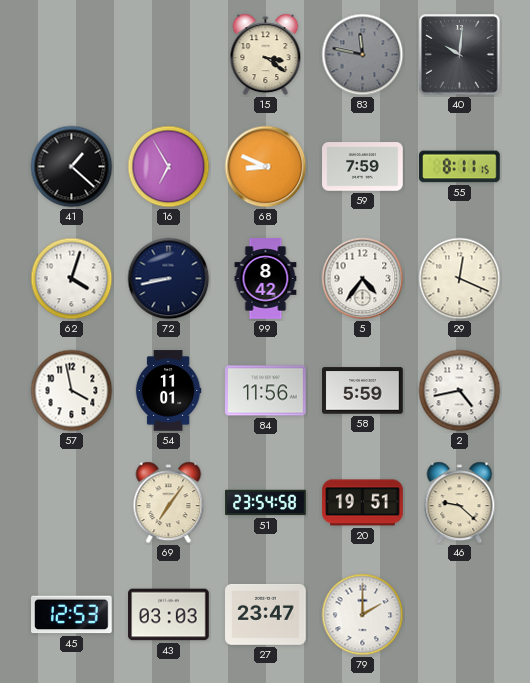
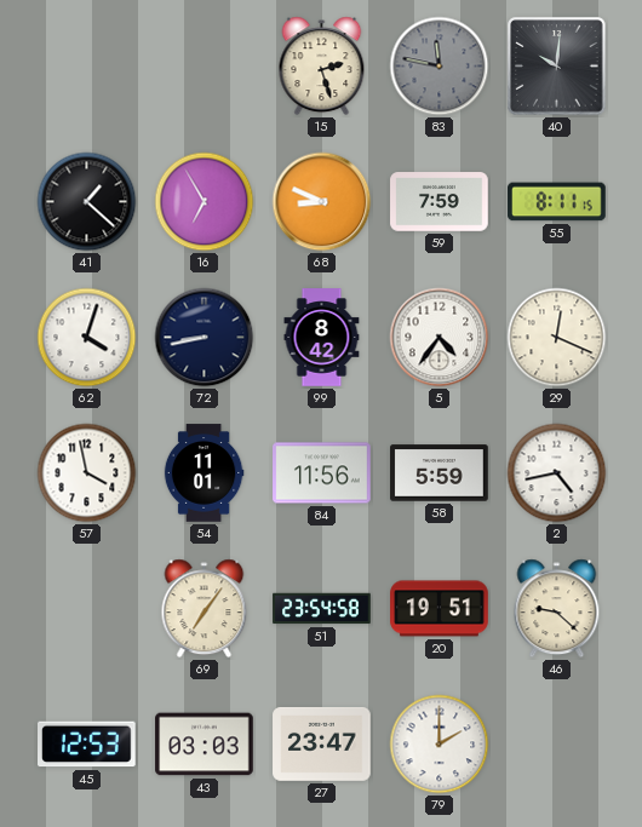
15: 3:21 -> 2:27
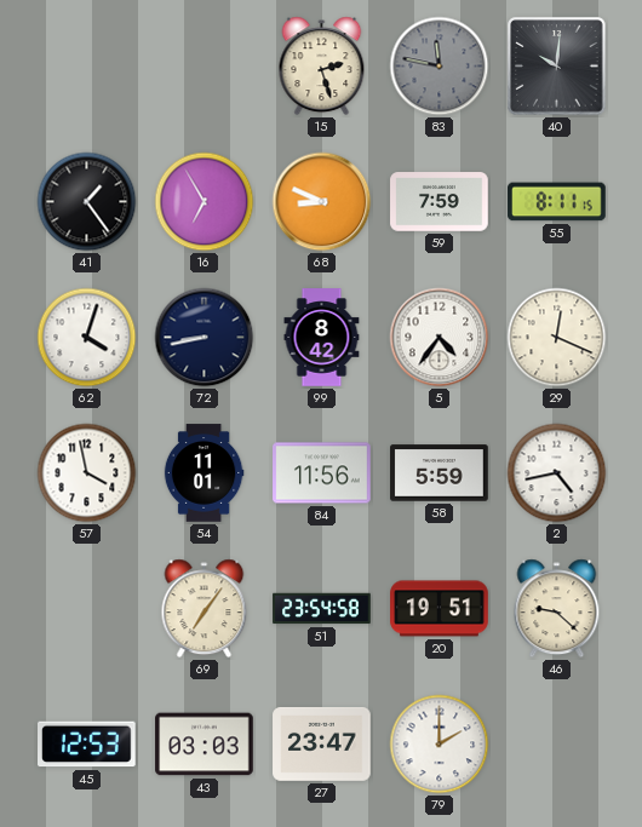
41: 1:22 -> 1:24
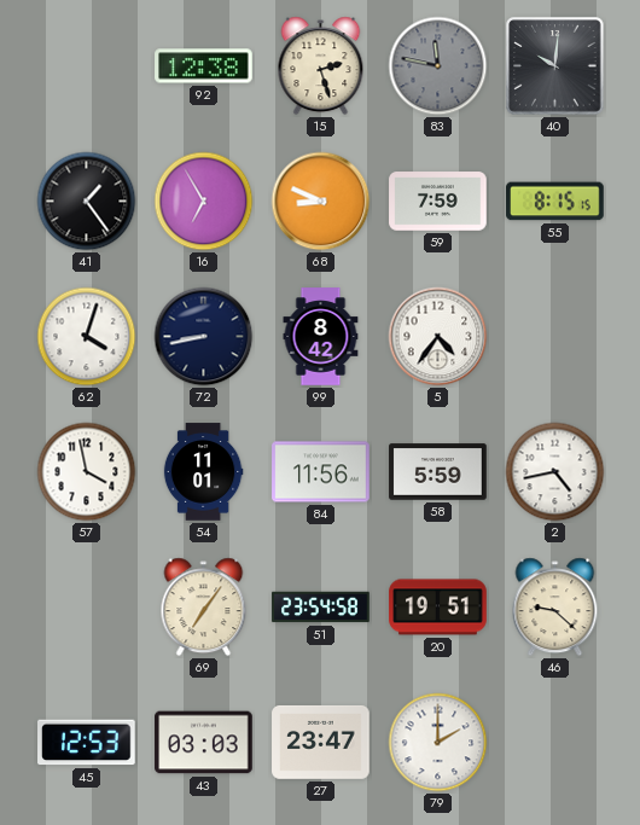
92: none -> 12:38
55: 8:11 -> 8:15
29: 12:19 -> none
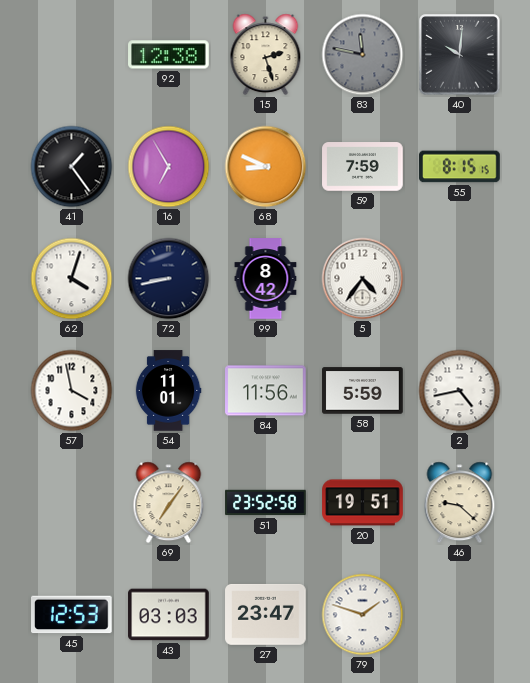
51: 23:54 -> 23:52
79: 2:00 -> 1:48
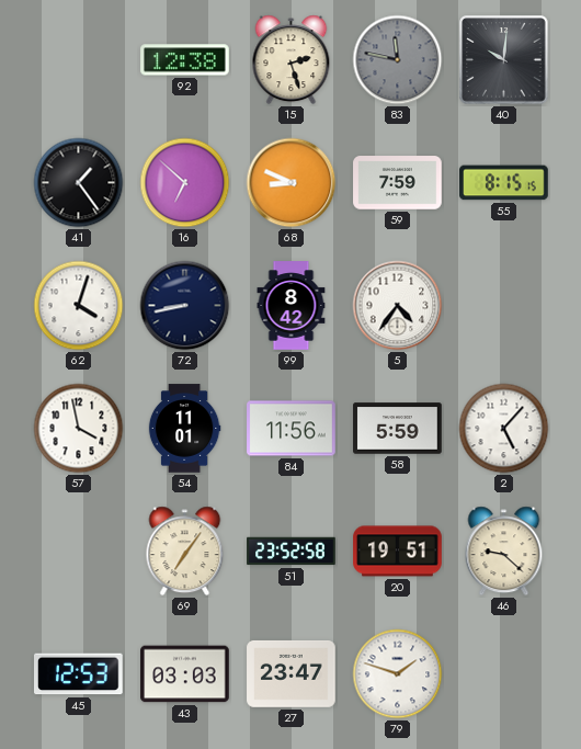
16: 6:55 -> 6:52
2: 4:43 -> 5:07
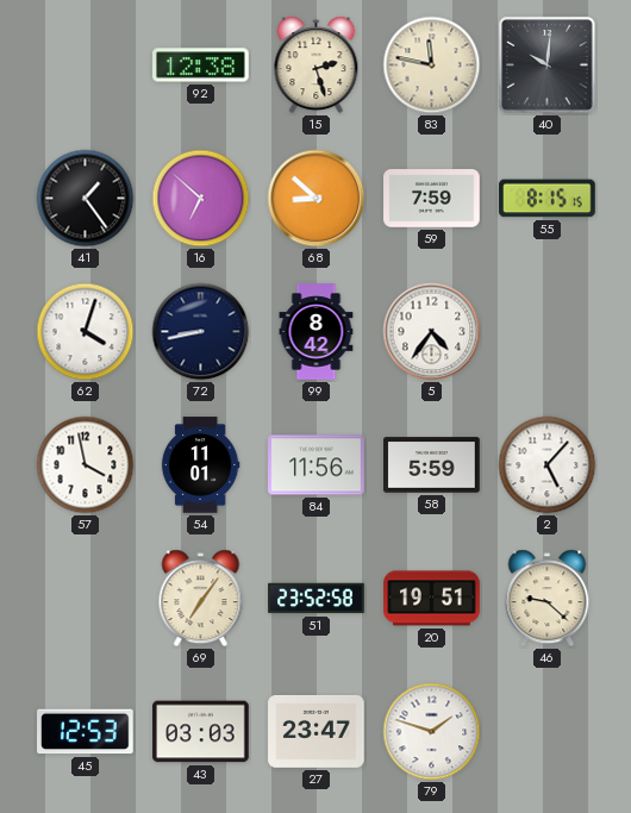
83 dial: grey -> cream
68: 8:49 -> 8:52
